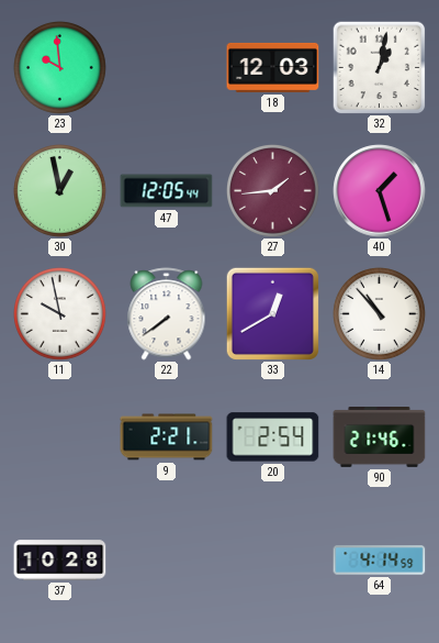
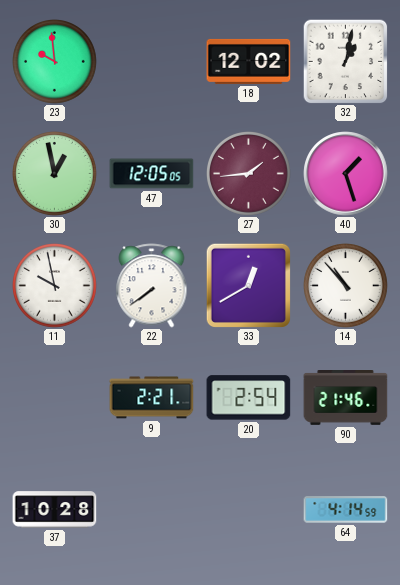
18: 12:03 -> 12:02
47: 12:05:44 -> 12:05:05
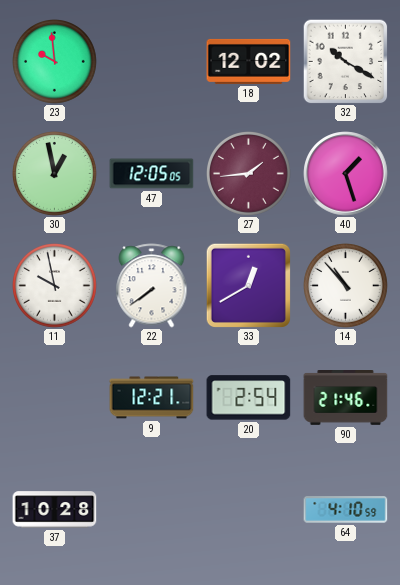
32: 1:02 -> 10:20
9: 2:21 -> 12:21
64: 4:14 -> 4:10
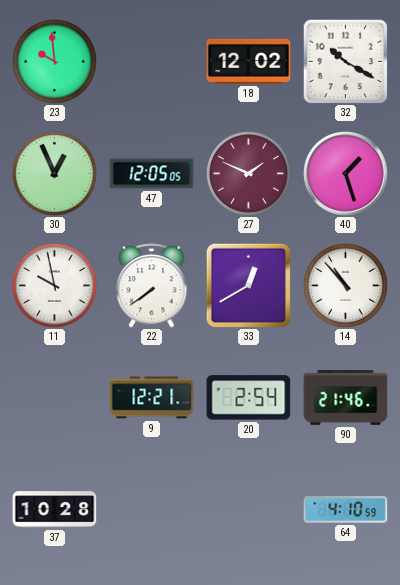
30: 12:58 -> 12:56
27: 1:44 -> 1:49
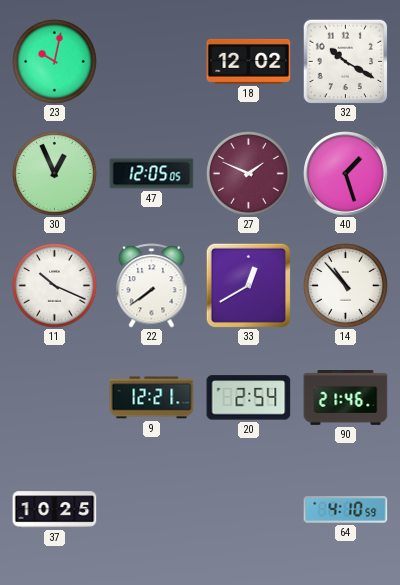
23: 9:59 -> 10:02
11: 9:58 -> 10:19
37: 10:28 -> 10:25
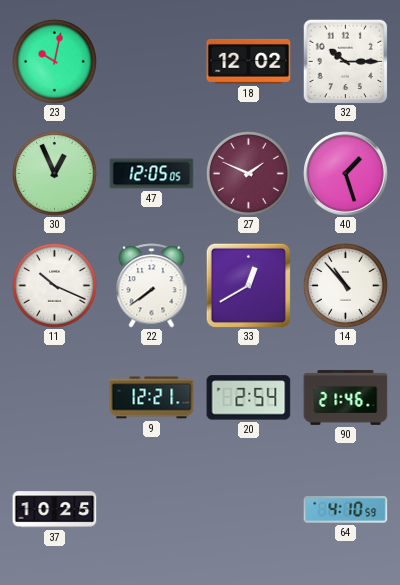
32: 10:20 -> 10:15
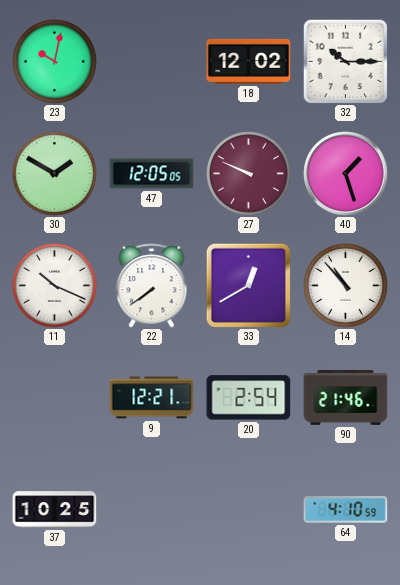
30: 12:56 -> 1:50
27: 1:49 -> 9:49
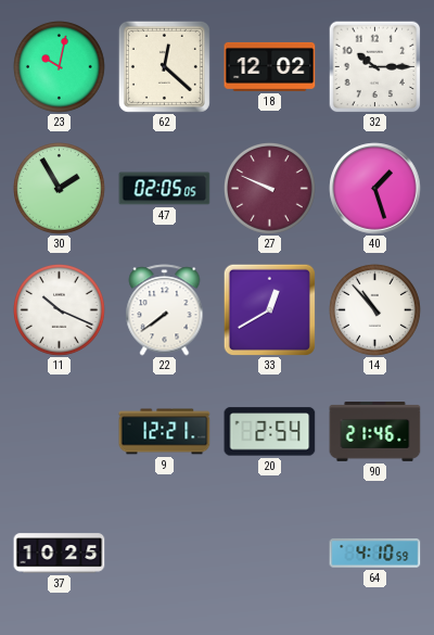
62: none -> 12:22
30: 1:50 -> 1:55
47: 12:05 -> 02:05
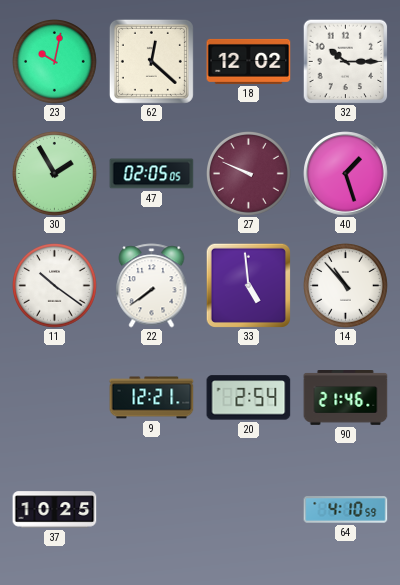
11: 10:19 -> 10:21
33: 12:40 -> 4:59
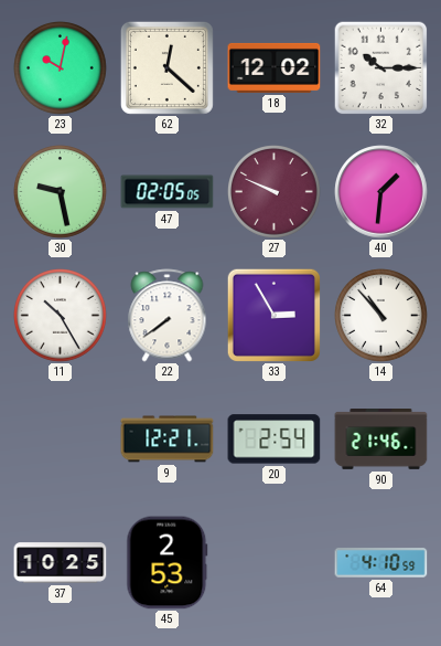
30: 1:55 -> 9:28
40: 1:27 -> 1:31
11: 10:21 -> 10:25
33: 4:59 -> 2:55
45: none -> 2:53
